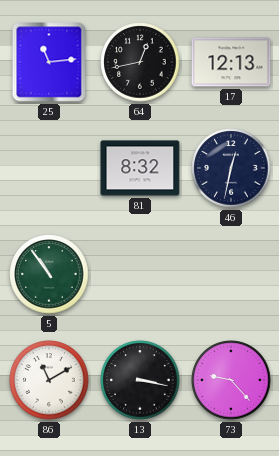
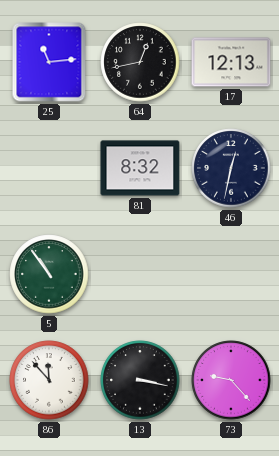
86: 11:10 -> 11:53
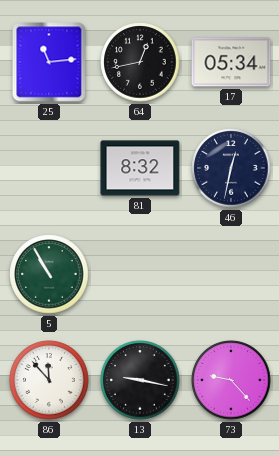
17: 12:13 -> 05:34
5: 10:54 -> 10:55
13: 3:17 -> 9:17
